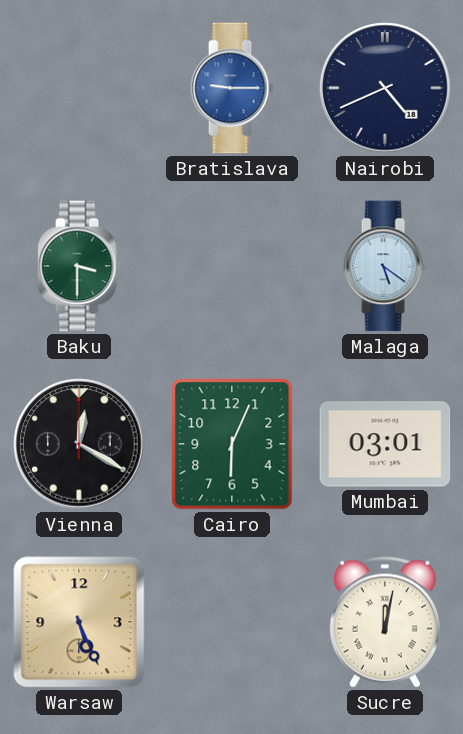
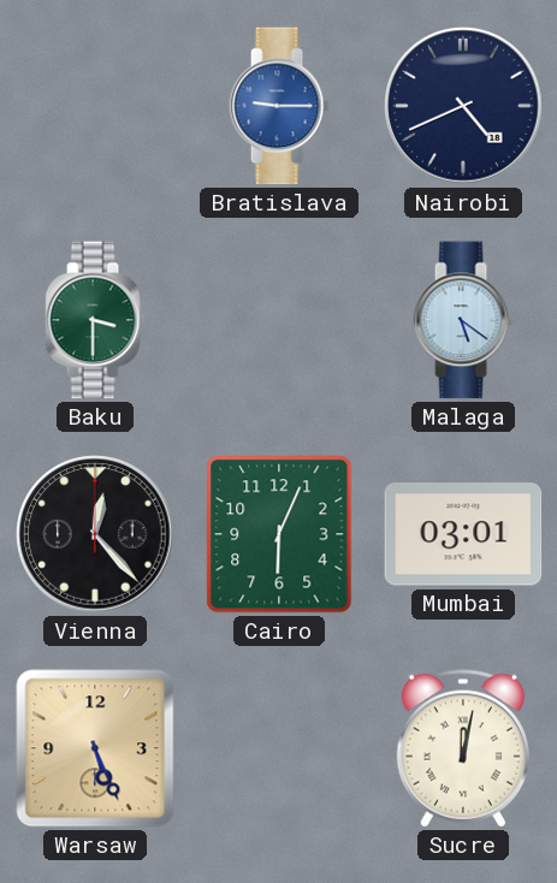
Vienna: 12:20 -> 12:23
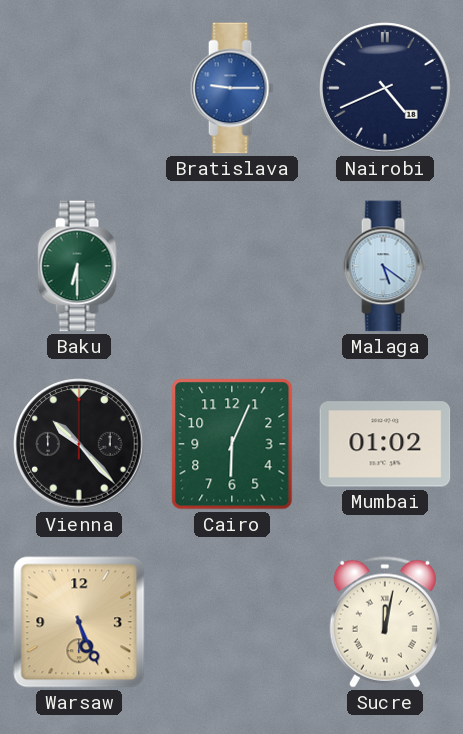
Baku: 3:30 -> 6:30
Vienna: 12:23 -> 10:23
Mumbai: 03:01 -> 01:02
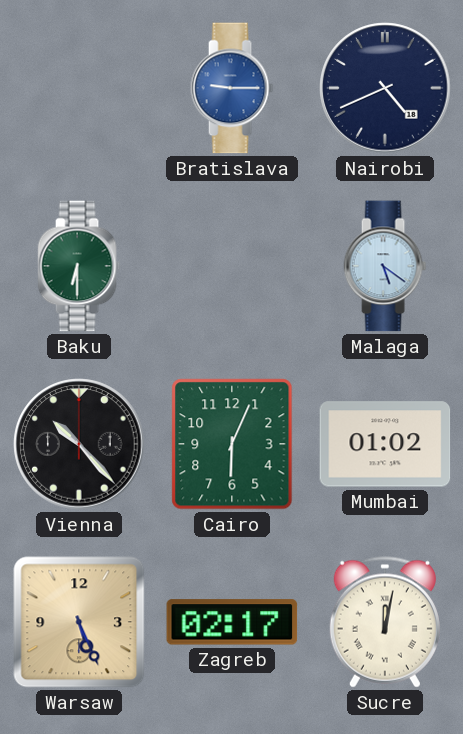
Zagreb: none -> 02:17
